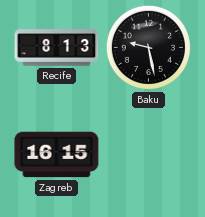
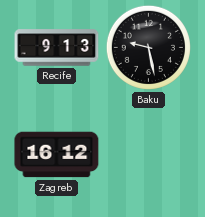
Recife: 8:13 -> 9:13
Zagreb: 16:15 -> 16:12
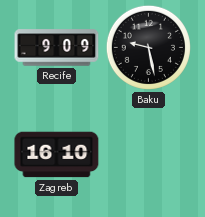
Recife: 9:13 -> 9:09
Zagreb: 16:12 -> 16:10
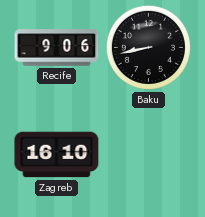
Recife: 9:09 -> 9:06
Baku: 9:28 -> 8:43
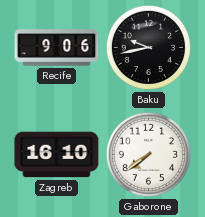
Baku: 8:43 -> 9:43
Gaborone: none -> 7:39
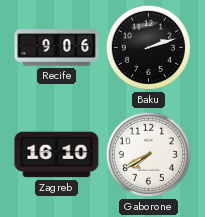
Baku: 9:43 -> 2:12
Gaborone: 7:39 -> 7:40
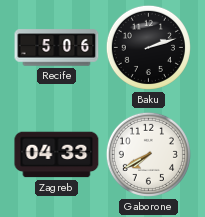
Recife: 9:06 -> 5:06
Zagreb: 16:10 -> 04:33
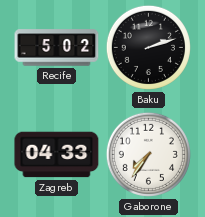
Recife: 5:06 -> 5:02
Gaborone: 7:40 -> 7:36
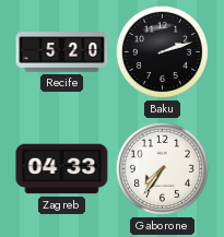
Recife: 5:02 -> 5:20
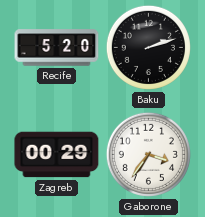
Zagreb: 04:33 -> 00:29
Gaborone: 7:36 -> 3:36
